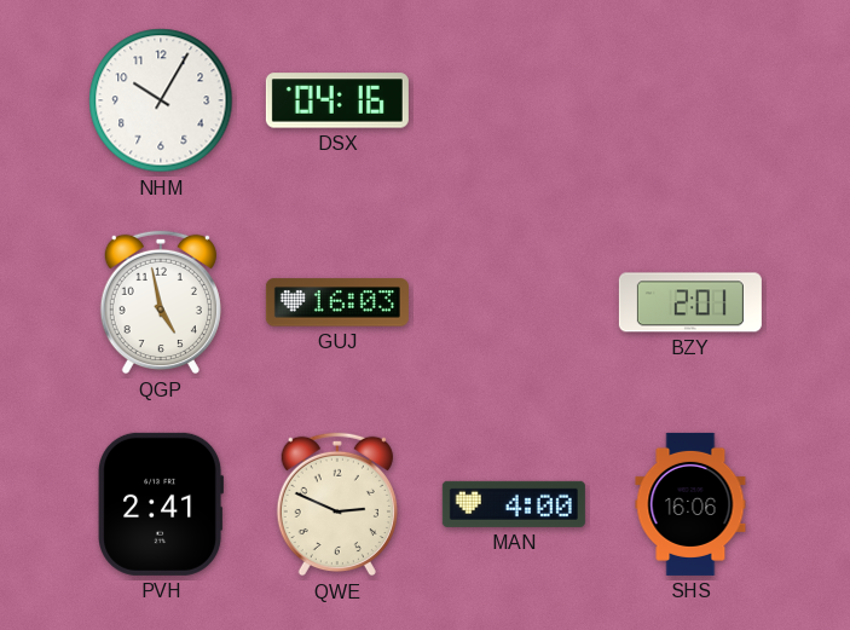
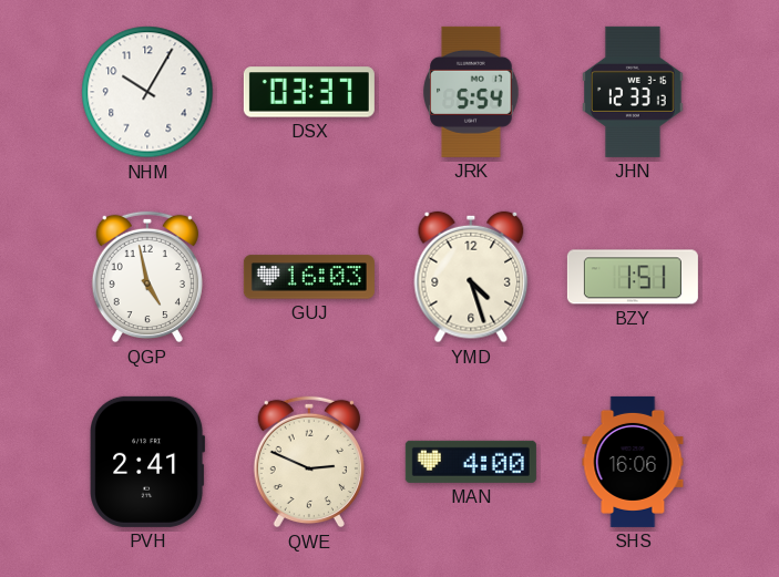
DSX: 04:16 -> 03:37
JRK: none -> 5:54
JHN: none -> 12:33
YMD: none -> 4:27
BZY: 2:01 -> 1:51
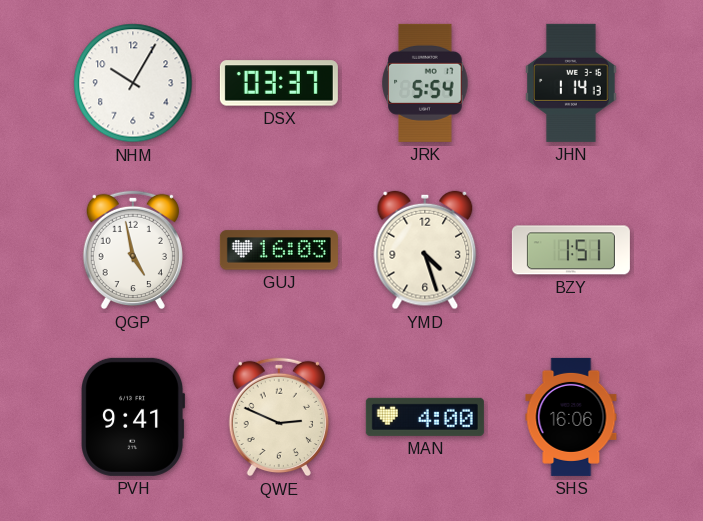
JHN: 12:33 -> 1:14
PVH: 2:41 -> 9:41
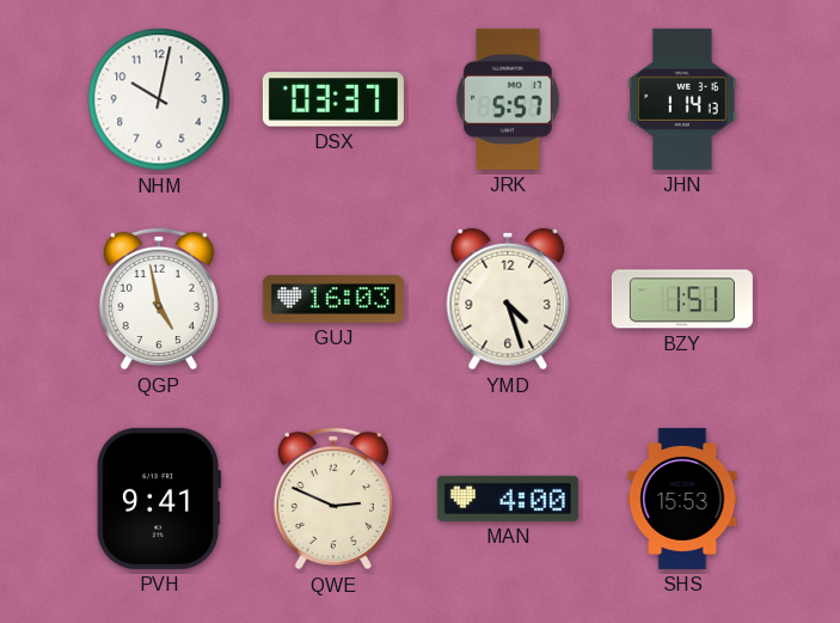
NHM: 10:05 -> 10:02
JRK: 5:54 -> 5:57
SHS: 16:06 -> 15:53
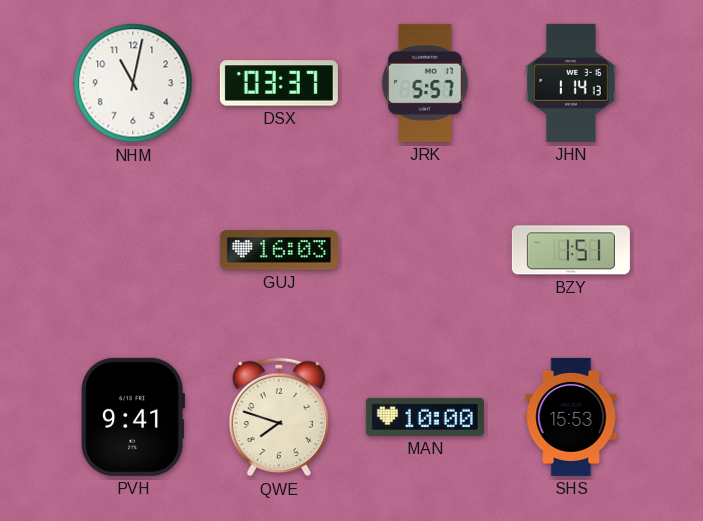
NHM: 10:02 -> 11:02
QGP: 4:58 -> none
YMD: 4:27 -> none
QWE: 2:49 -> 7:48
MAN: 4:00 -> 10:00
